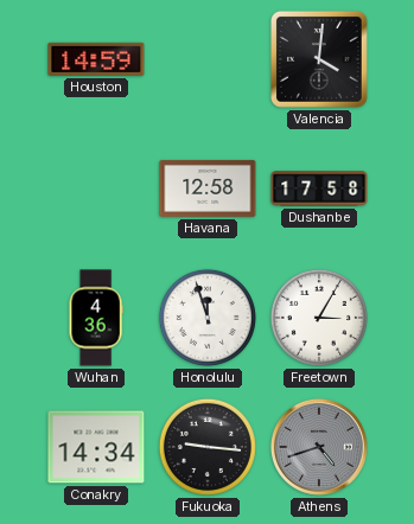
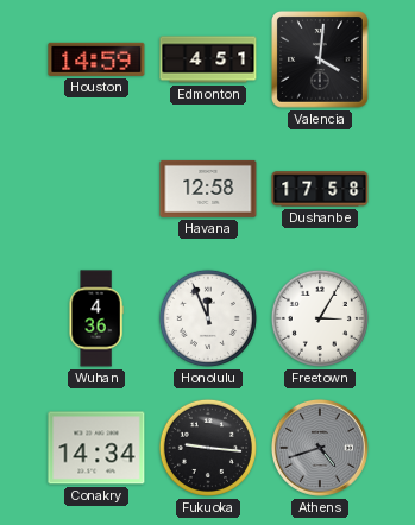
Edmonton: none -> 4:51
Honolulu: 11:57 -> 11:56
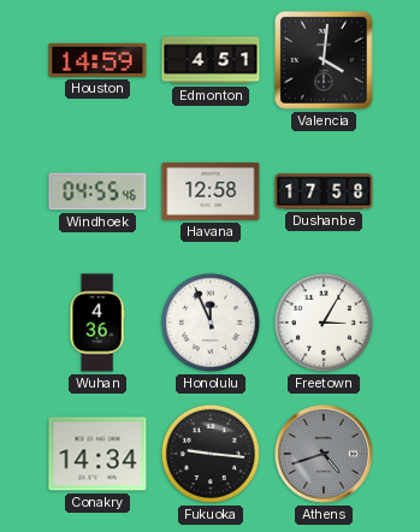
Windhoek: none -> 04:55
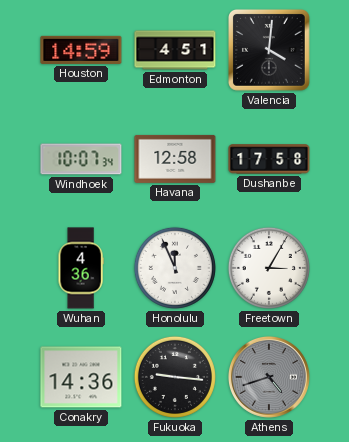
Windhoek: 04:55 -> 10:07
Conakry: 14:34 -> 14:36
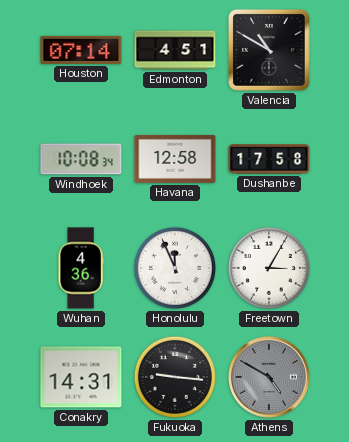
Houston: 14:59 -> 07:14
Valencia: 4:01 -> 10:50
Windhoek: 10:07 -> 10:08
Conakry: 14:36 -> 14:31
Athens: 4:42 -> 4:50
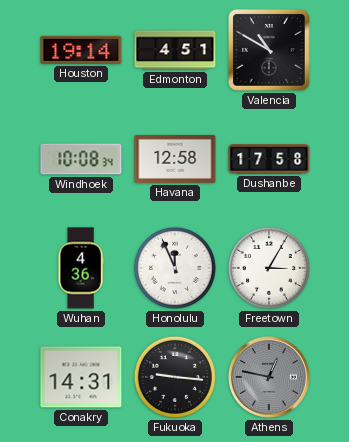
Houston: 07:14 -> 19:14
Athens: 4:50 -> 12:47
